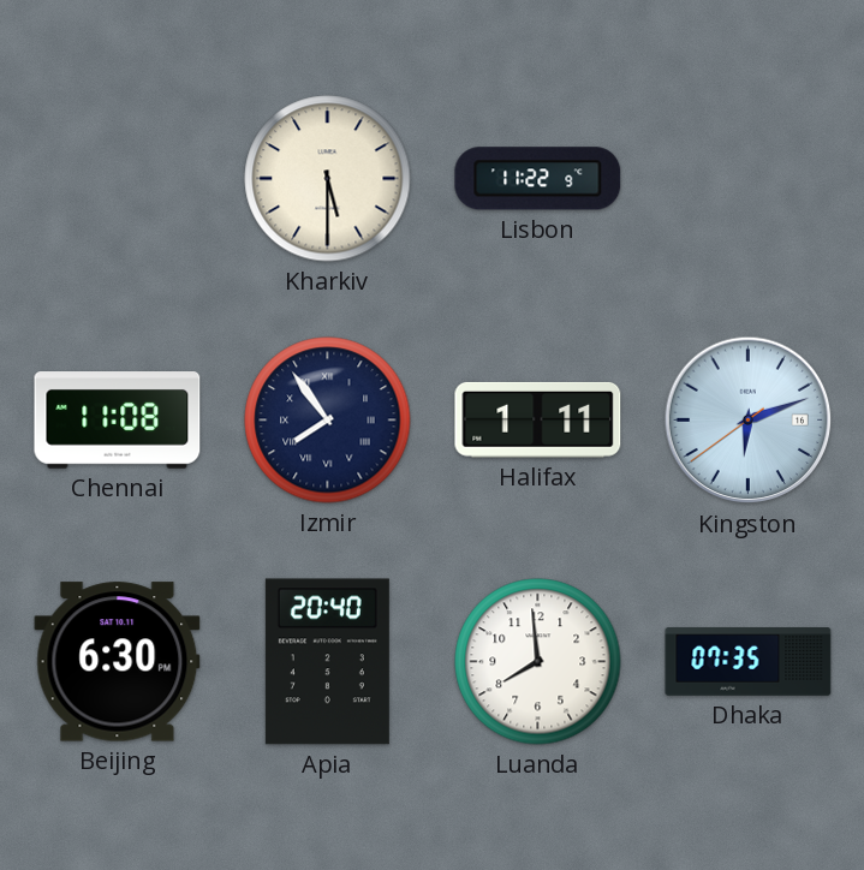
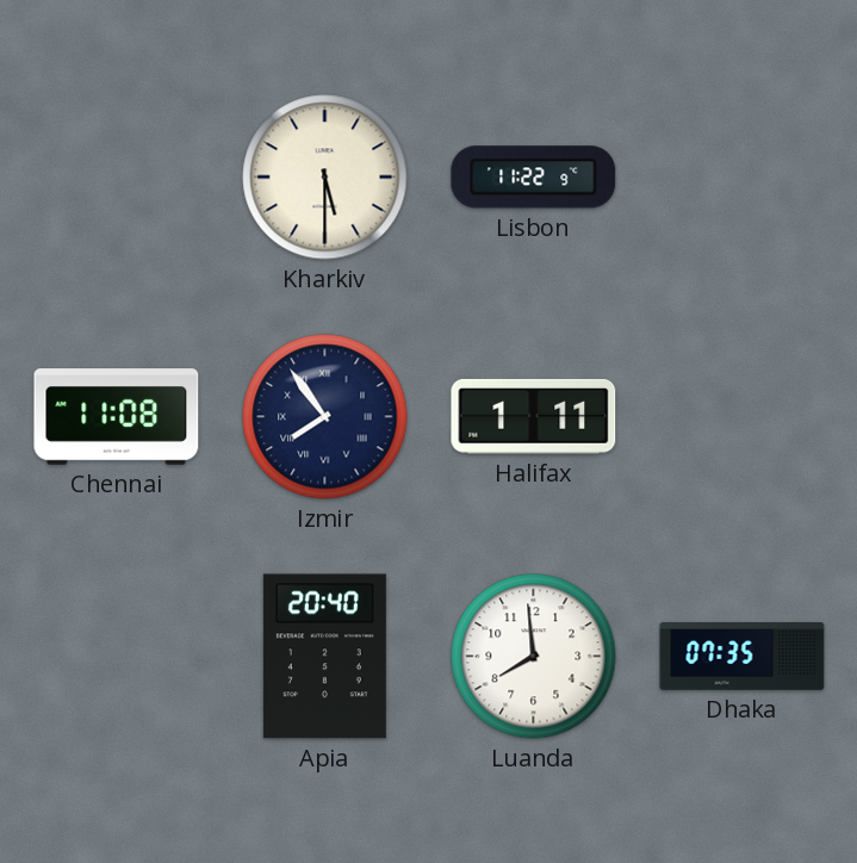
Kingston: 6:11 -> none
Beijing: 6:30 -> none
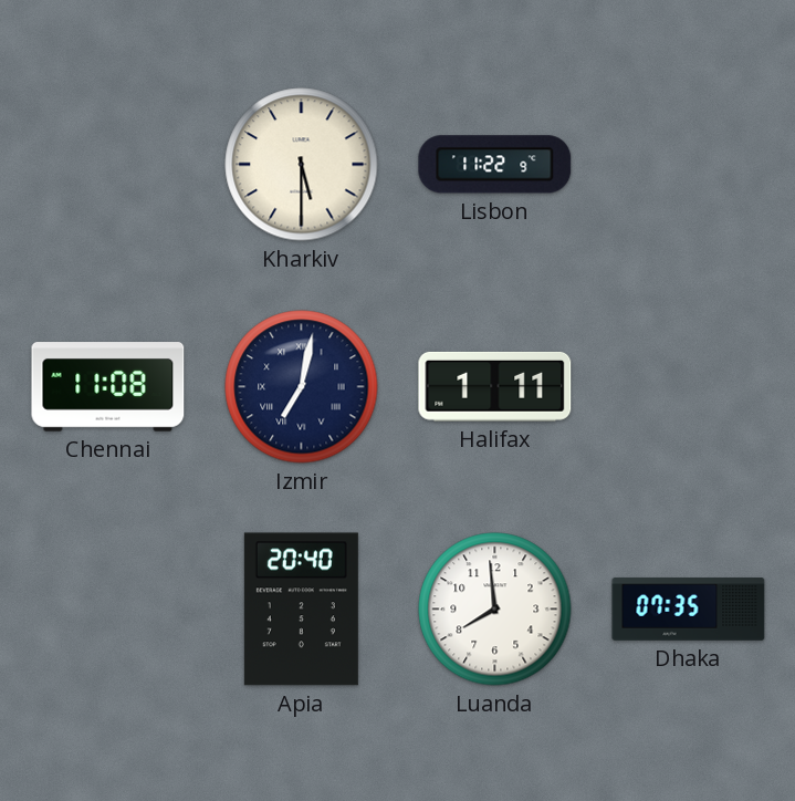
Izmir: 7:54 -> 7:02
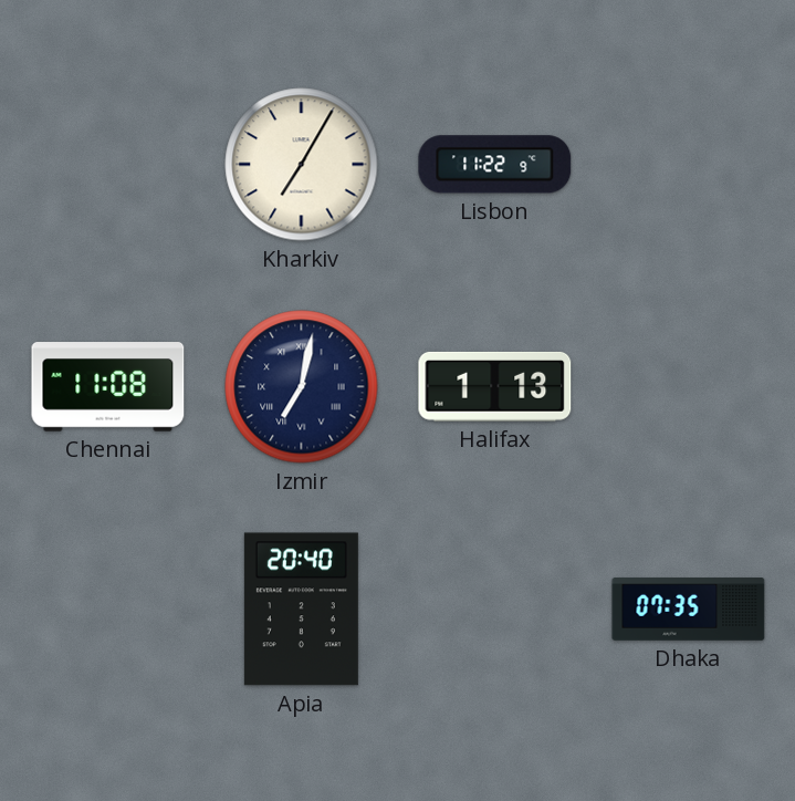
Kharkiv: 5:30 -> 7:05
Halifax: 1:11 -> 1:13
Luanda: 7:59 -> none
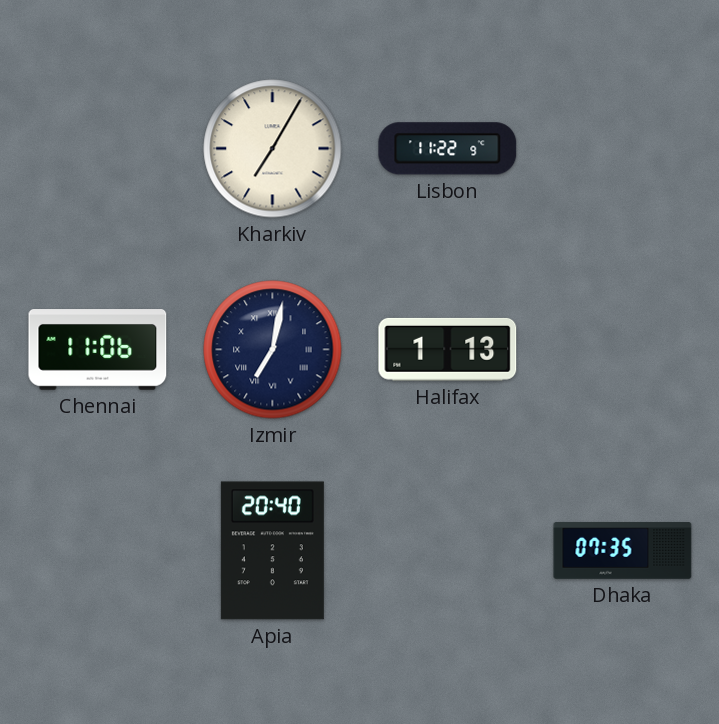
Chennai: 11:08 -> 11:06
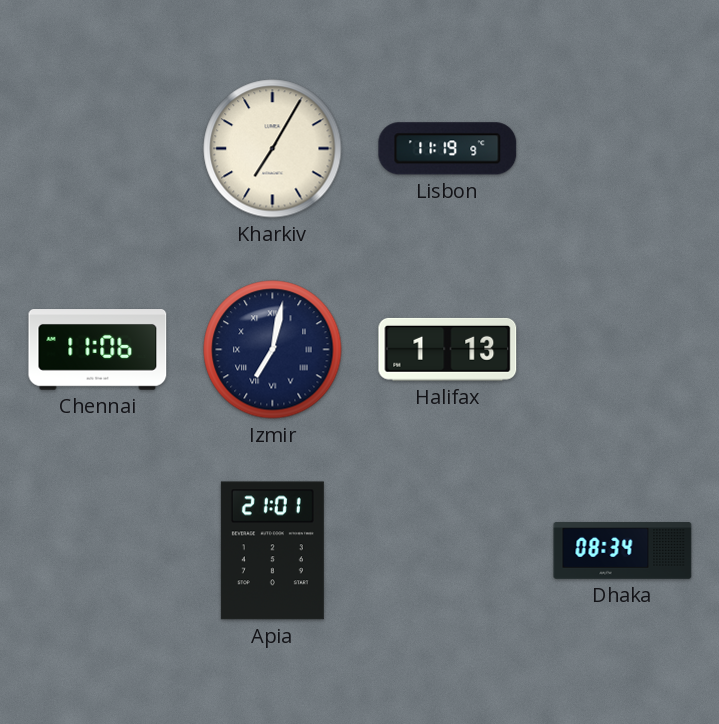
Lisbon: 11:22 -> 11:19
Apia: 20:40 -> 21:01
Dhaka: 07:35 -> 08:34
